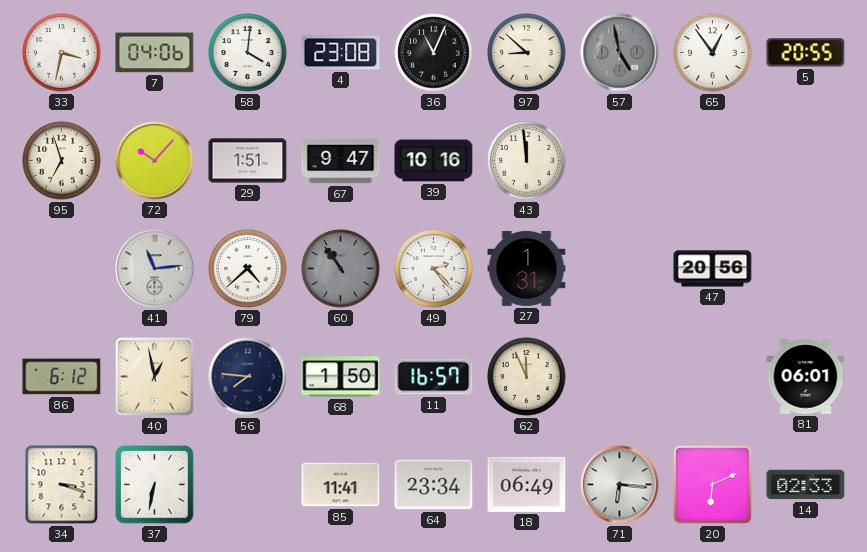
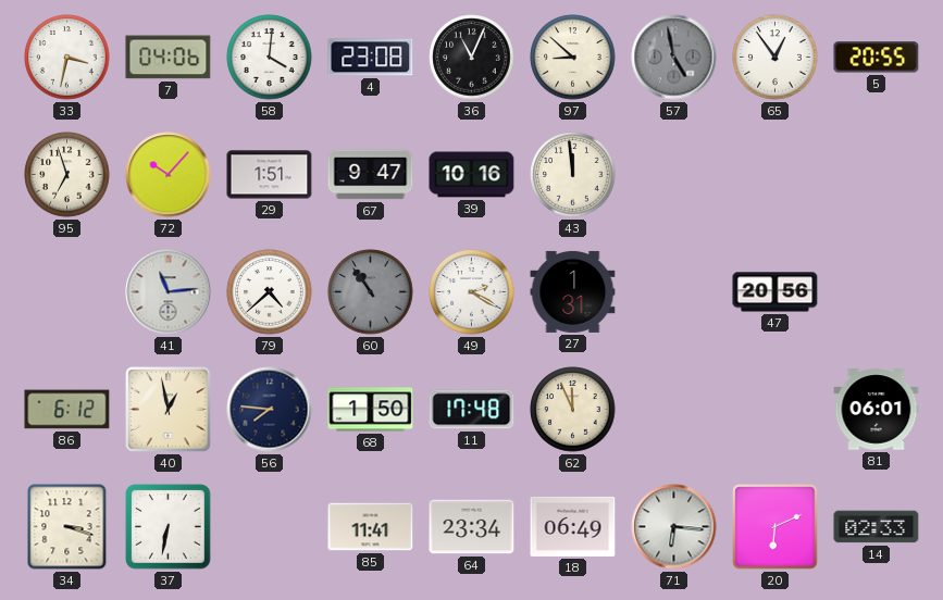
49: 2:23 -> 2:20
11: 16:57 -> 17:48
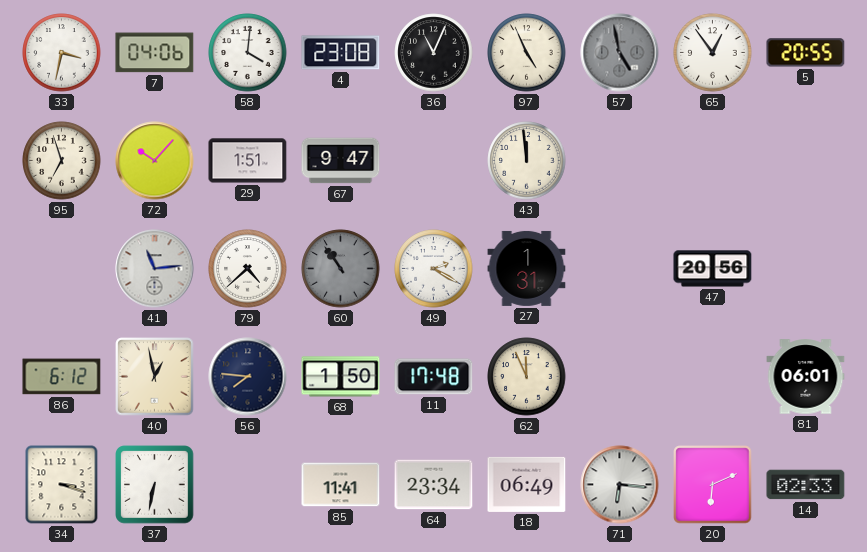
97: 8:52 -> 4:56
39: 10:16 -> none
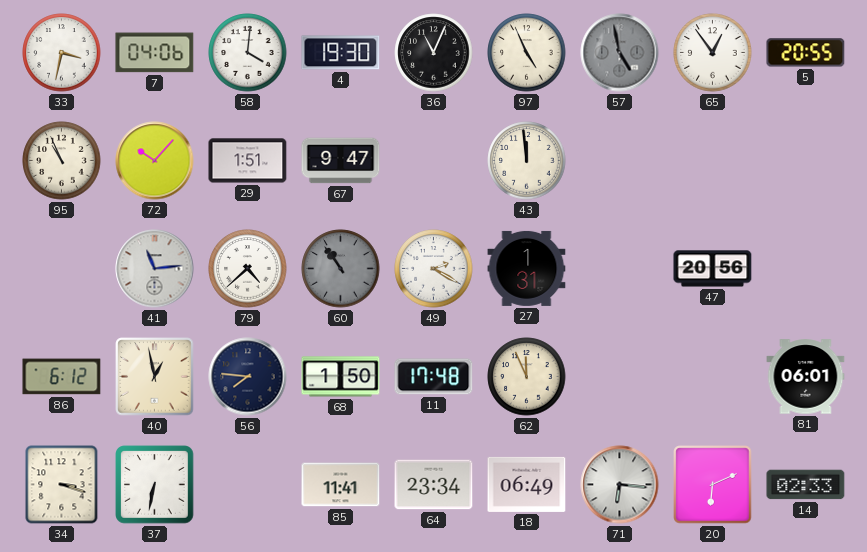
4: 23:08 -> 19:30
95: 6:57 -> 10:56
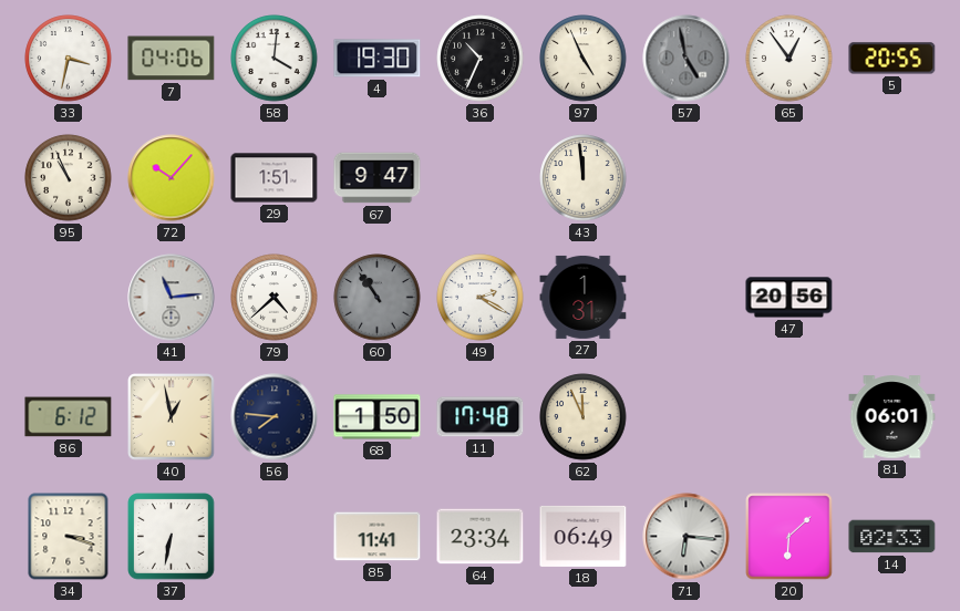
36: 11:04 -> 10:34
20: 6:11 -> 6:08
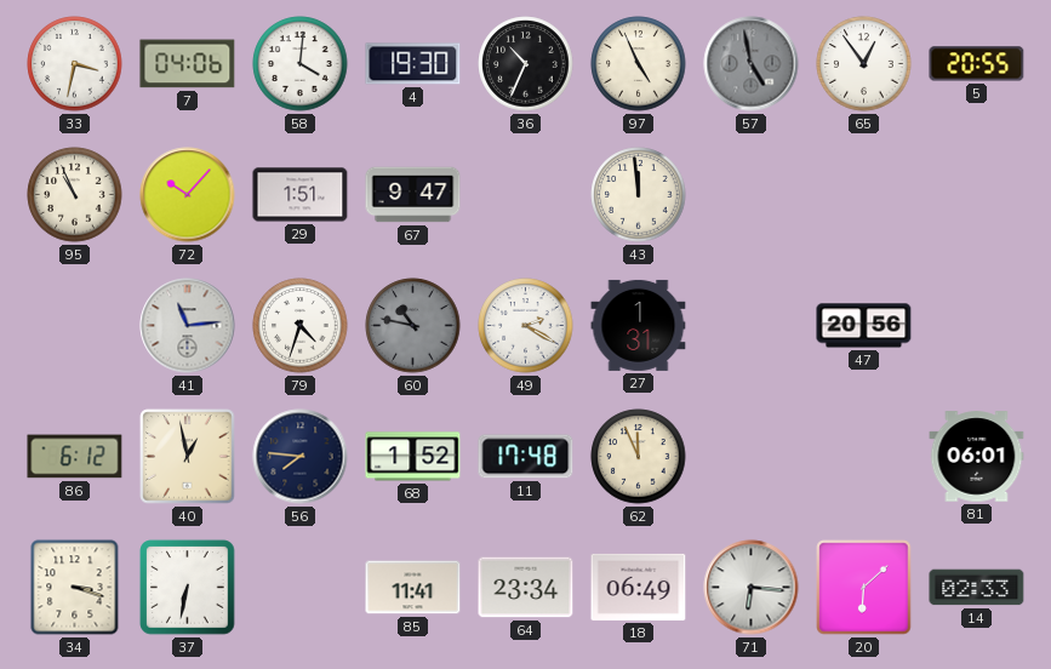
79: 4:38 -> 4:33
60: 10:54 -> 10:47
68: 1:50 -> 1:52
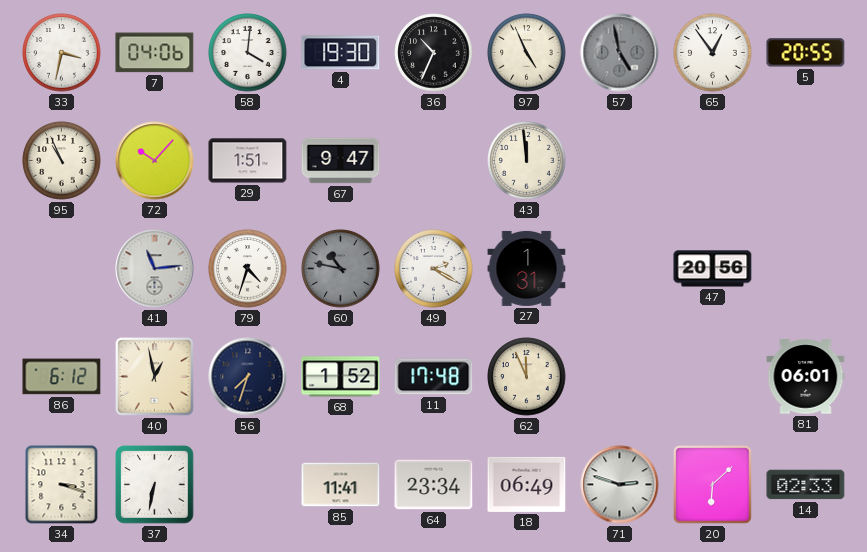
56: 7:46 -> 7:33
71: 6:16 -> 2:48
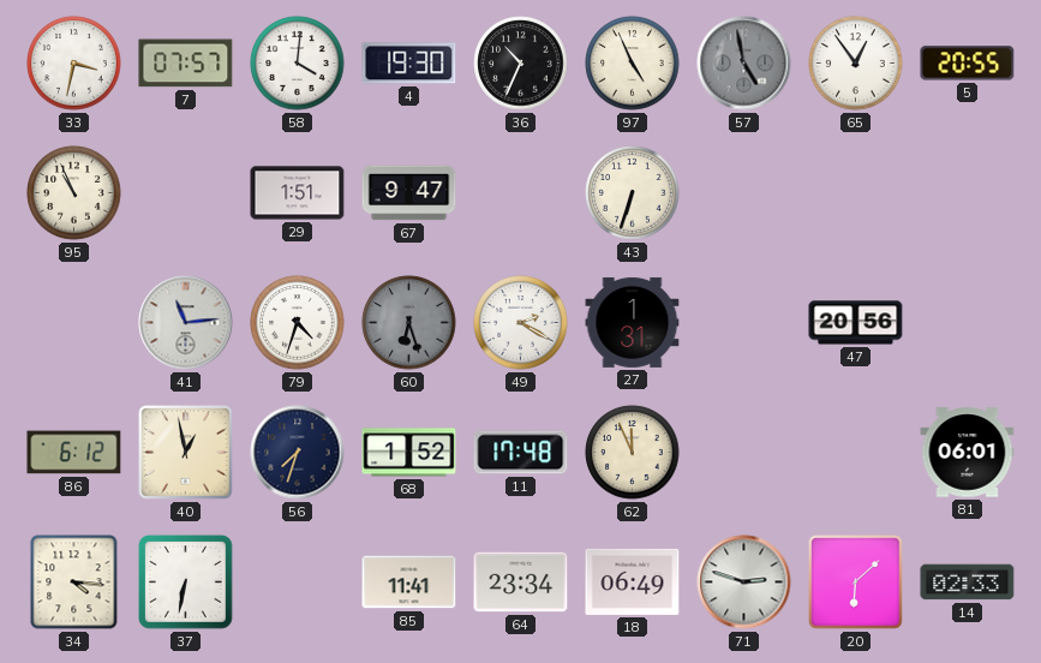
7: 04:06 -> 07:57
72: 10:07 -> none
43: 11:59 -> 6:33
60: 10:47 -> 6:27
34: 3:18 -> 4:16
